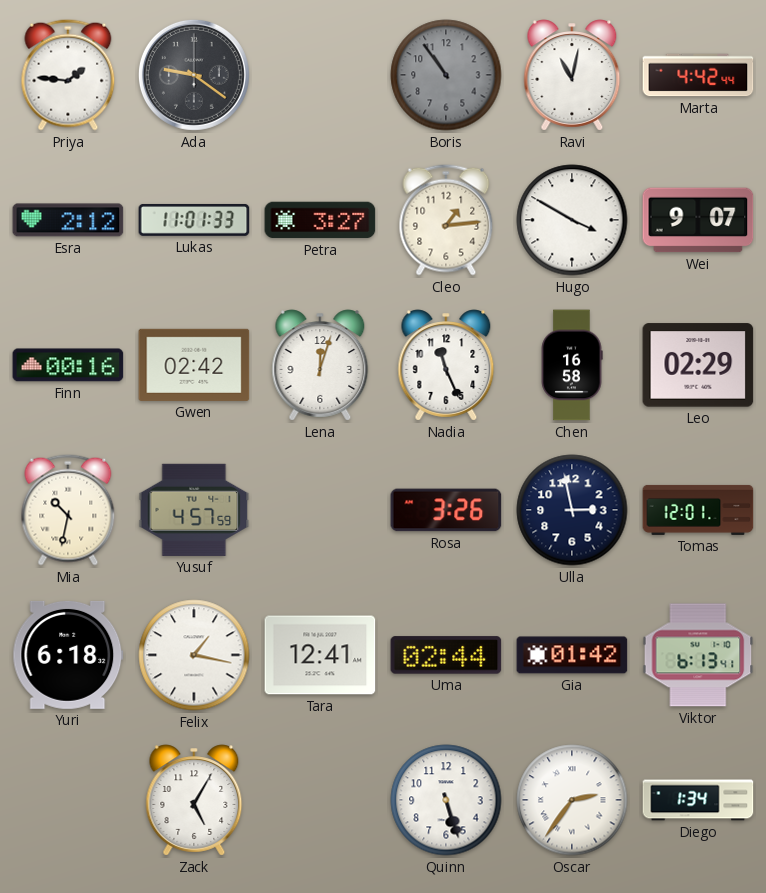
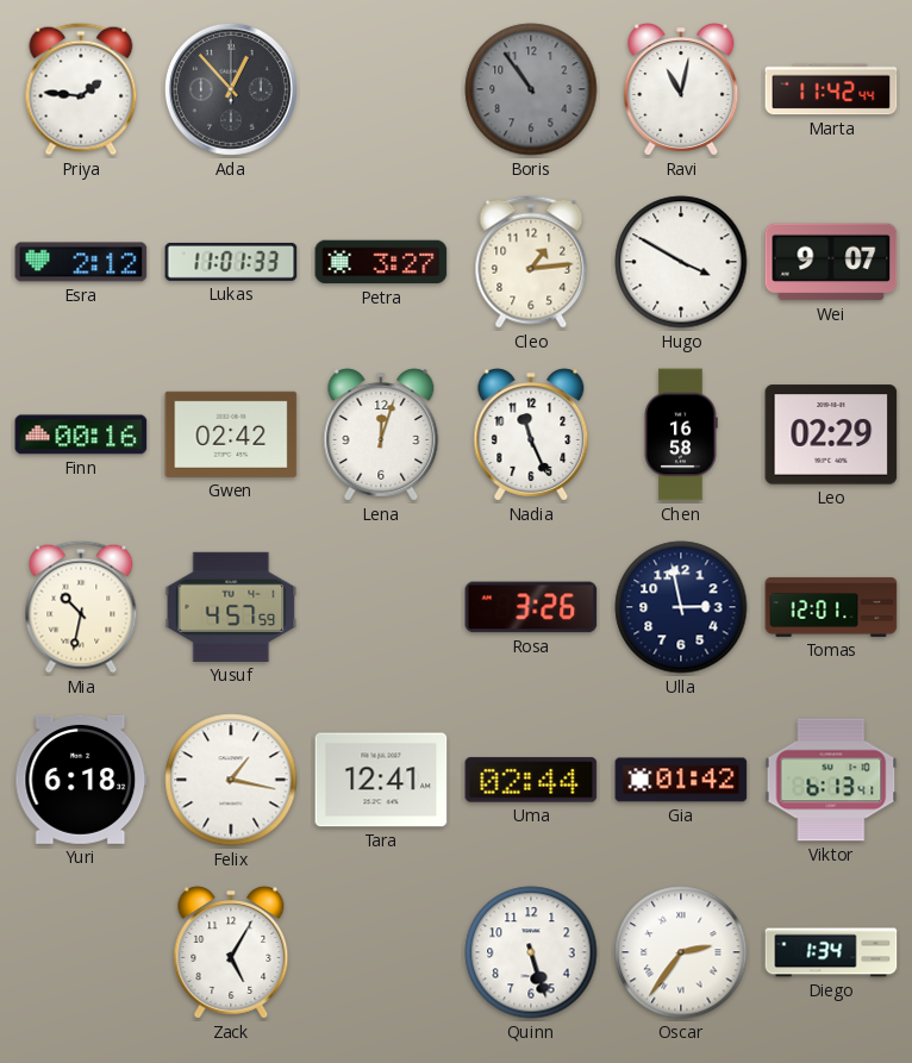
Ada: 9:21 -> 12:53
Marta: 4:42 -> 11:42
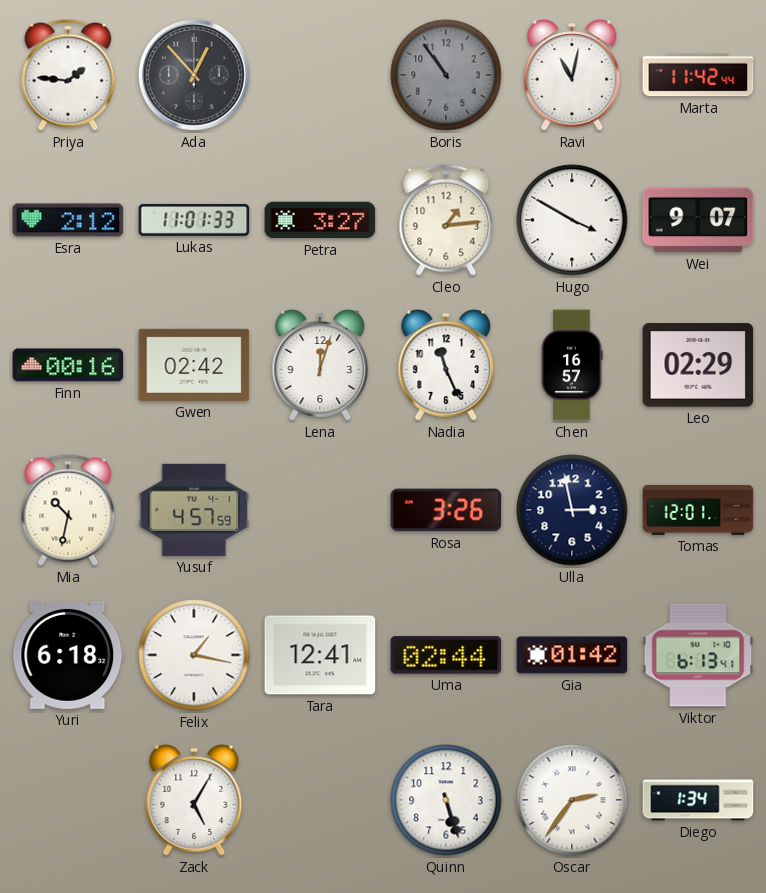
Chen: 16:58 -> 16:57
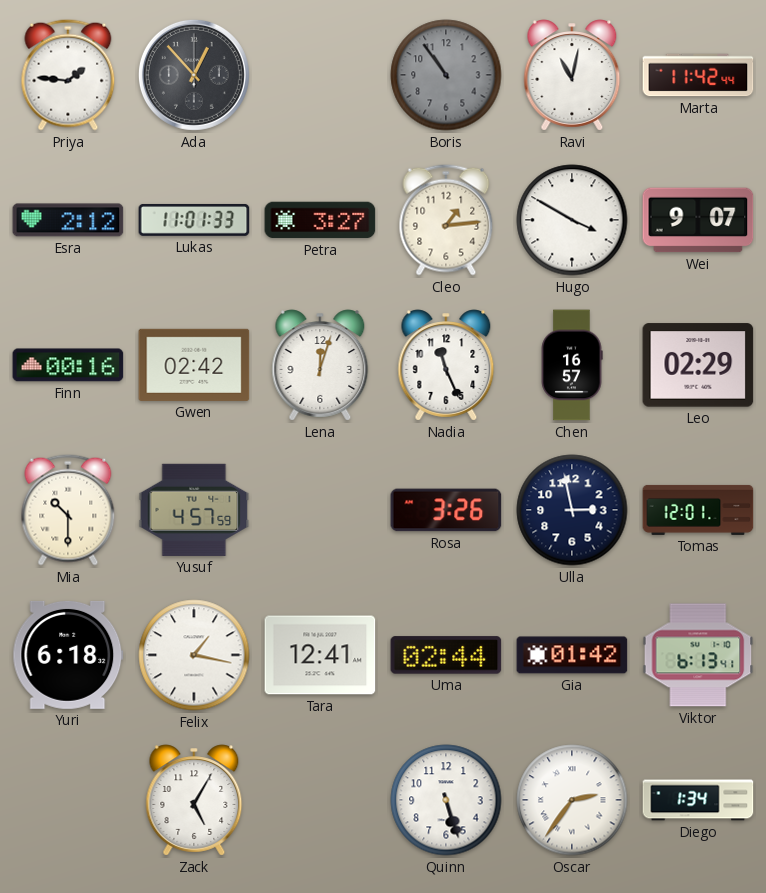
Mia: 10:32 -> 10:30
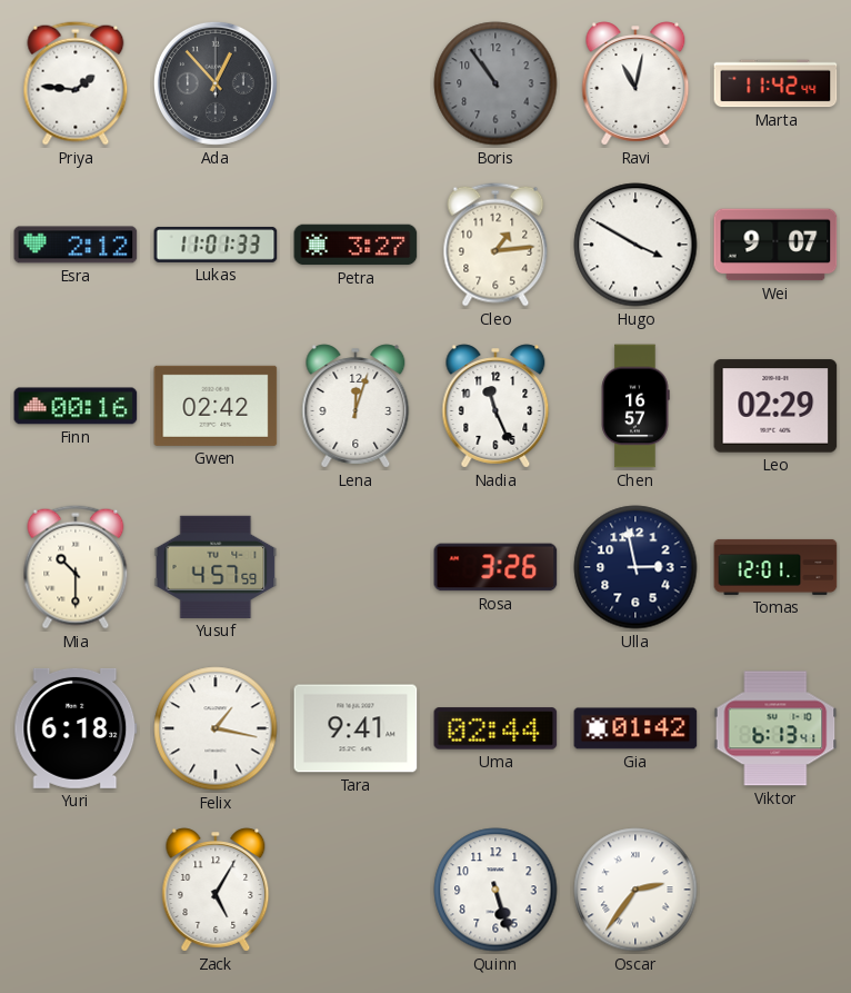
Tara: 12:41 -> 9:41
Diego: 1:34 -> none
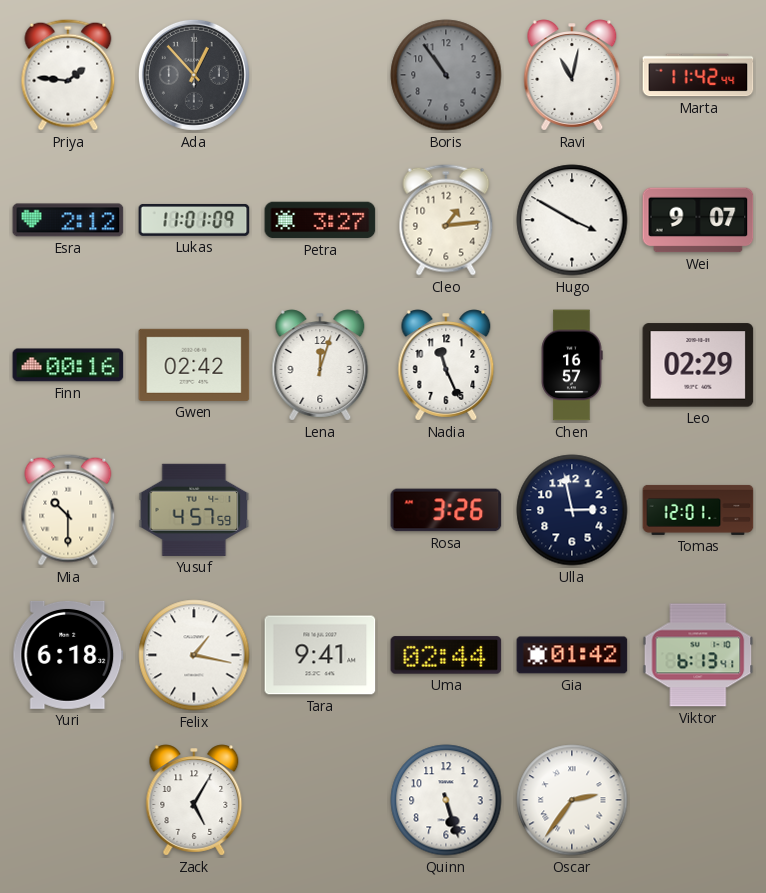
Lukas: 11:01:33 -> 11:01:09
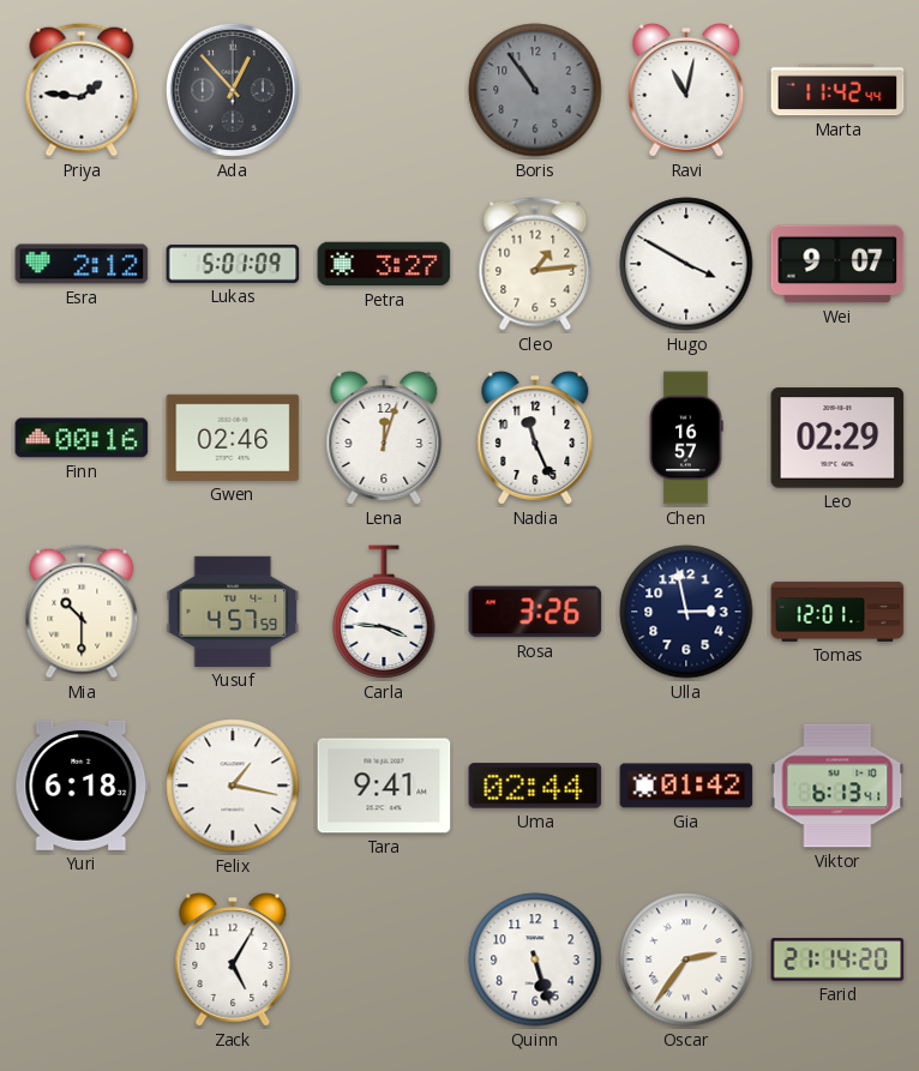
Lukas: 11:01 -> 5:01
Gwen: 02:42 -> 02:46
Carla: none -> 3:46
Farid: none -> 21:14
